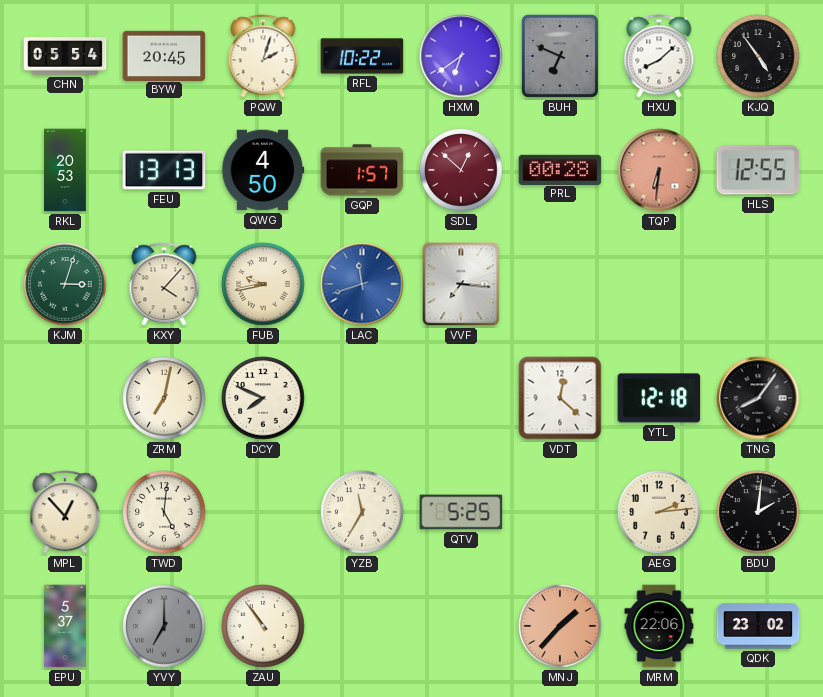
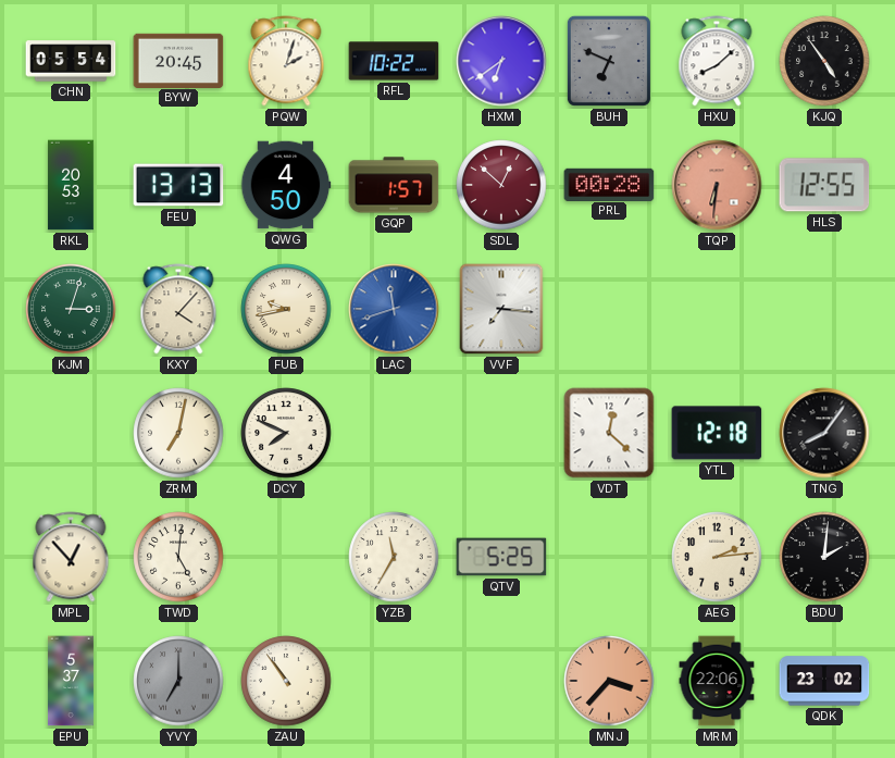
MNJ: 1:37 -> 3:37
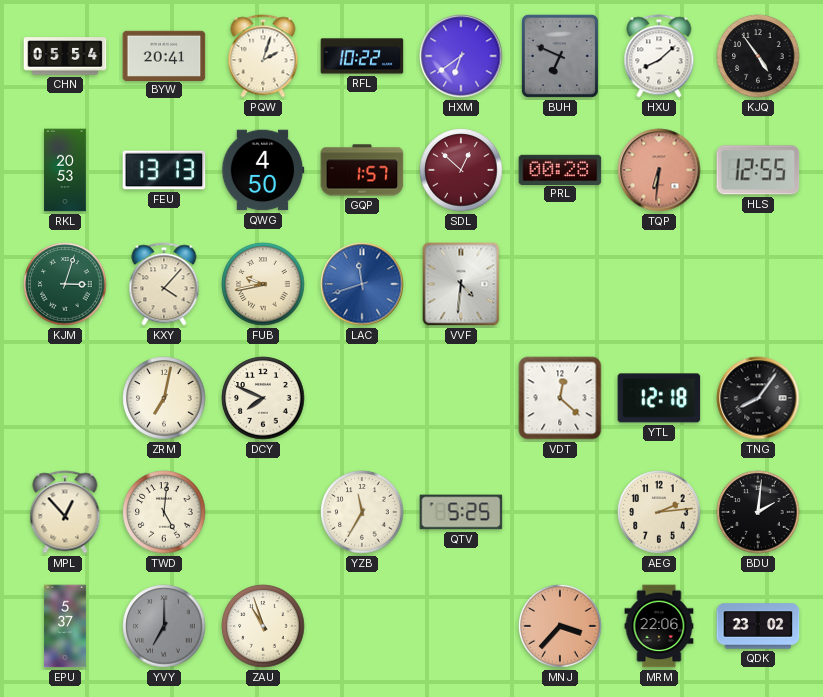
BYW: 20:45 -> 20:41
VVF: 7:16 -> 4:31
ZAU: 10:54 -> 10:57
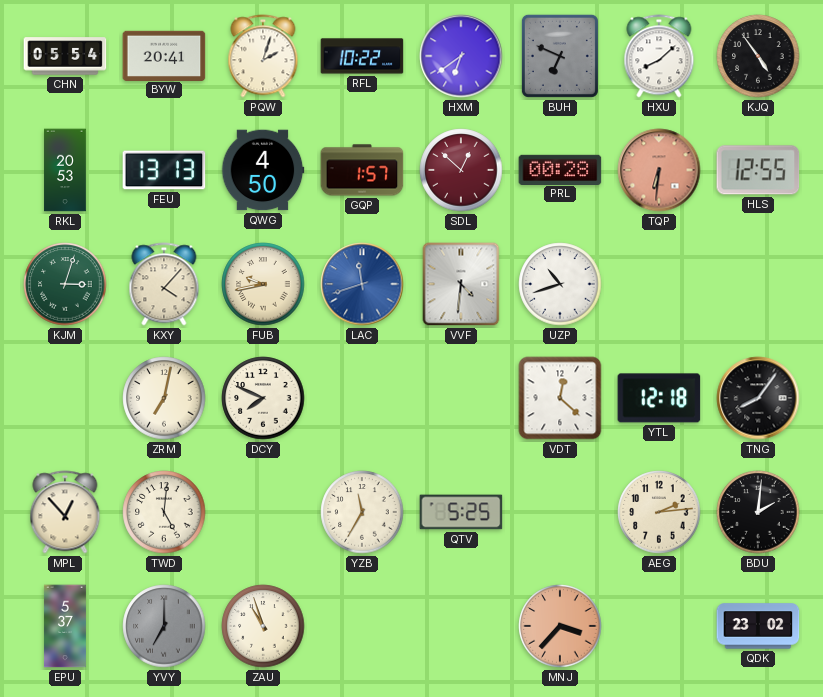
UZP: none -> 10:42
MRM: 22:06 -> none
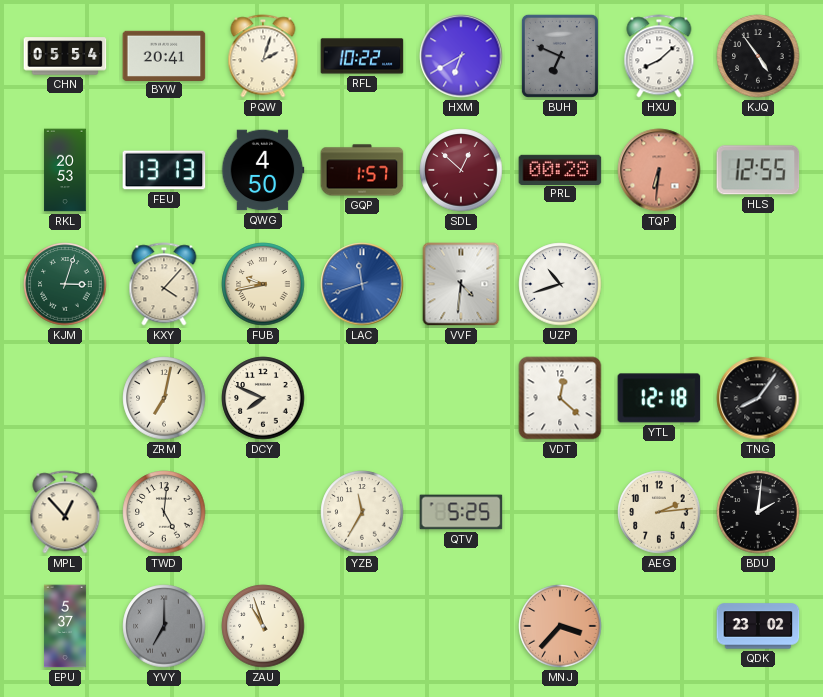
HXM: 6:39 -> 6:40
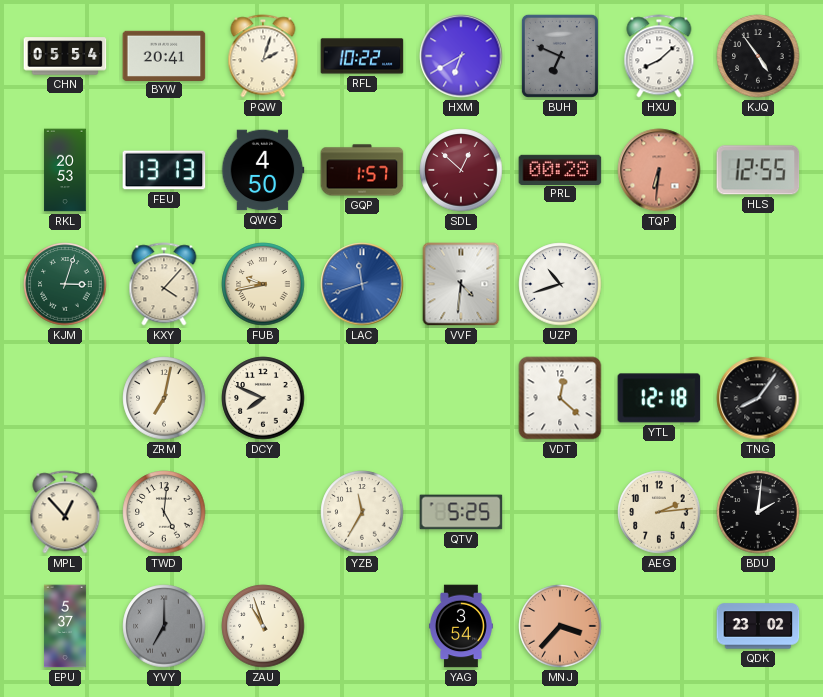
YAG: none -> 3:54
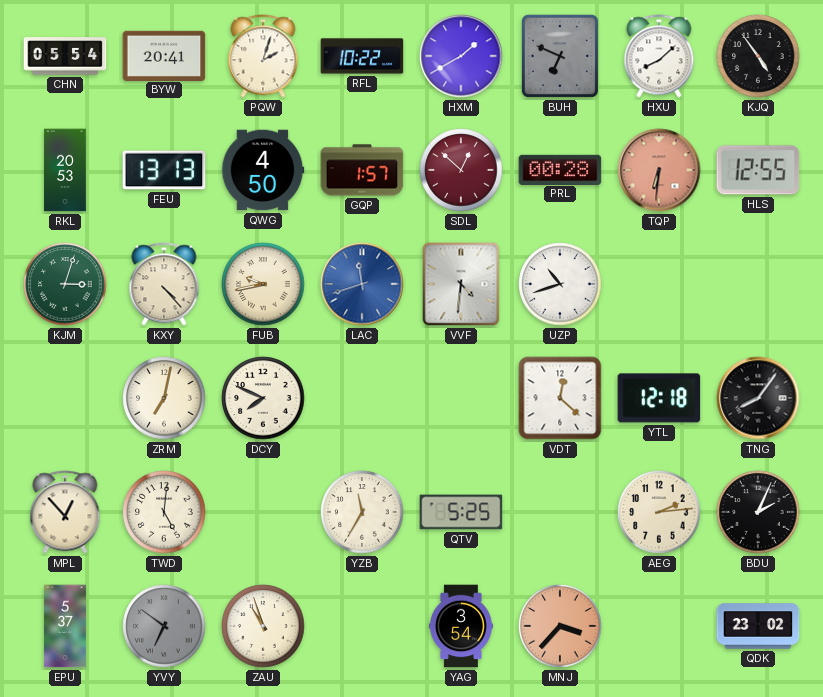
HXM: 6:40 -> 1:40
KXY: 4:07 -> 4:23
BDU: 2:01 -> 2:04
YVY: 7:00 -> 6:51
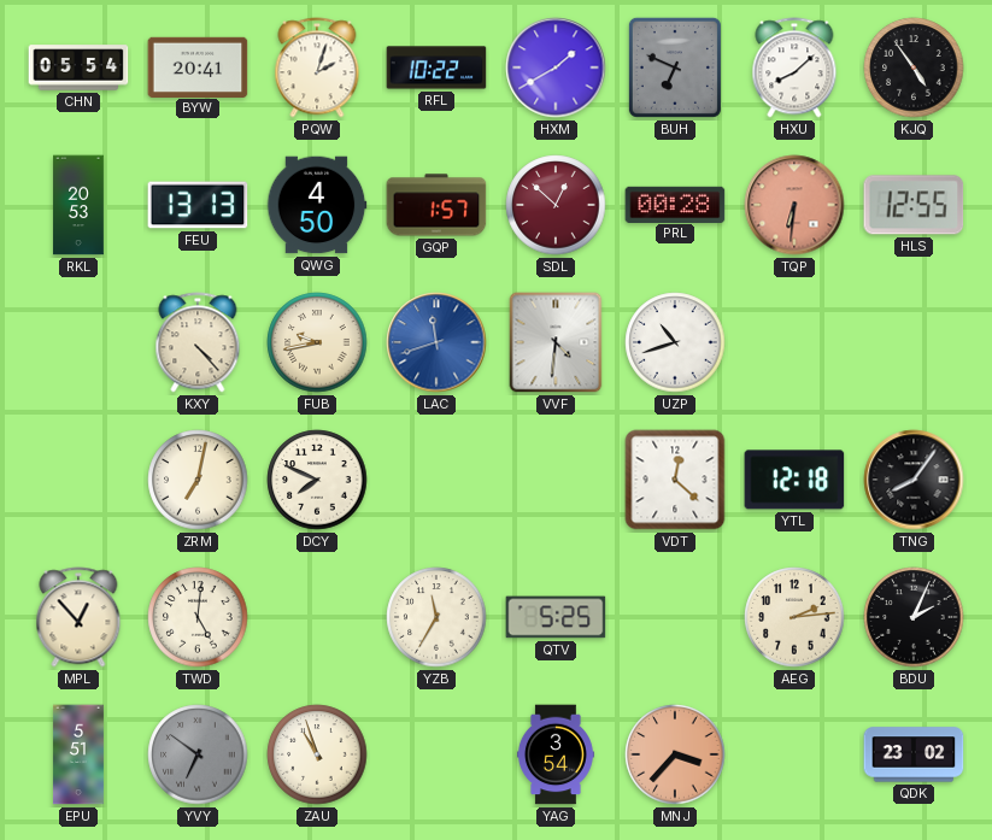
KJM: 3:03 -> none
EPU: 5:37 -> 5:51
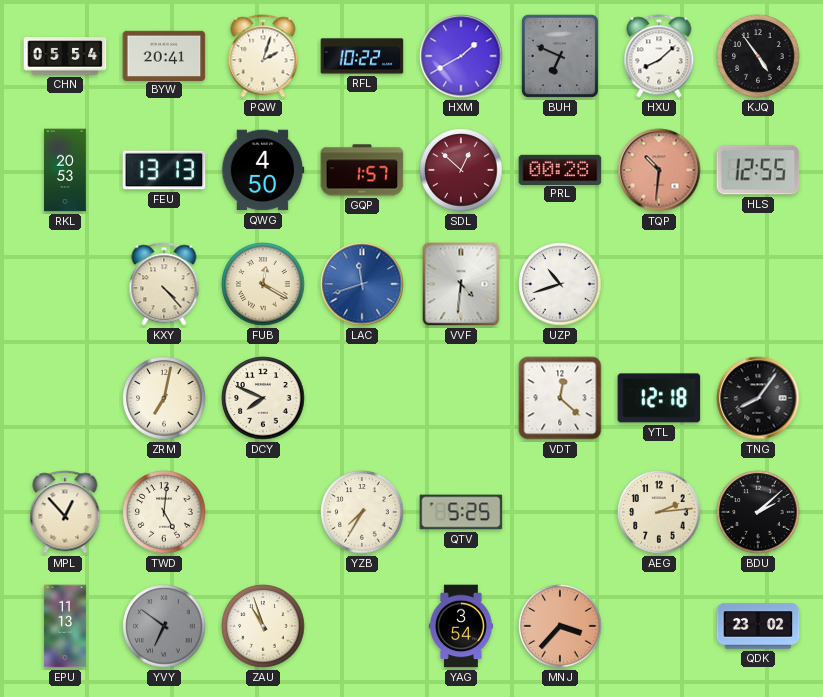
TQP: 6:31 -> 10:31
FUB: 9:43 -> 12:20
YZB: 11:35 -> 7:35
BDU: 2:04 -> 2:08
EPU: 5:51 -> 11:13
